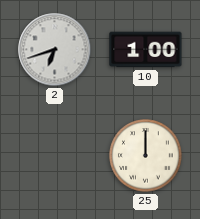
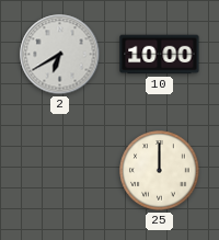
2: 6:42 -> 6:40
10: 1:00 -> 10:00
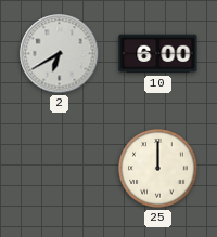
10: 10:00 -> 6:00
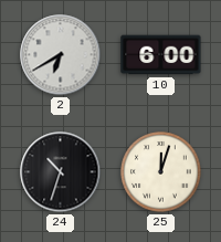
24: none -> 10:33
25: 12:00 -> 12:03
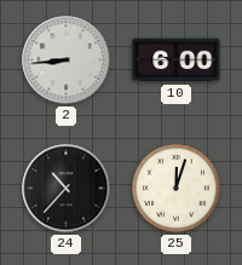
2: 6:40 -> 8:44
24: 10:33 -> 10:37
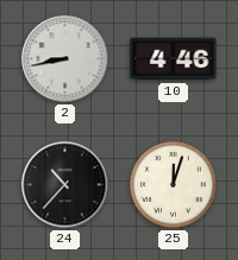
2: 8:44 -> 8:43
10: 6:00 -> 4:46
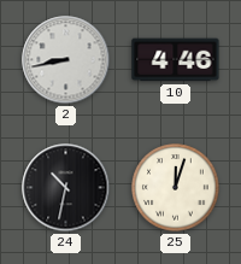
24: 10:37 -> 10:32
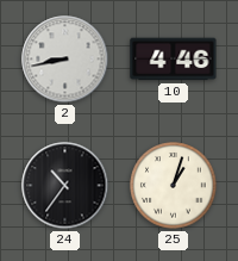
24: 10:32 -> 10:36
25: 12:03 -> 1:03
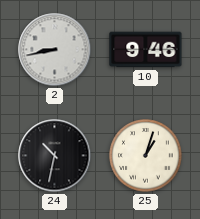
10: 4:46 -> 9:46
24: 10:36 -> 10:32
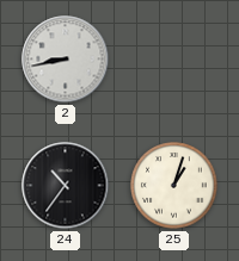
10: 9:46 -> none
24: 10:32 -> 10:36
